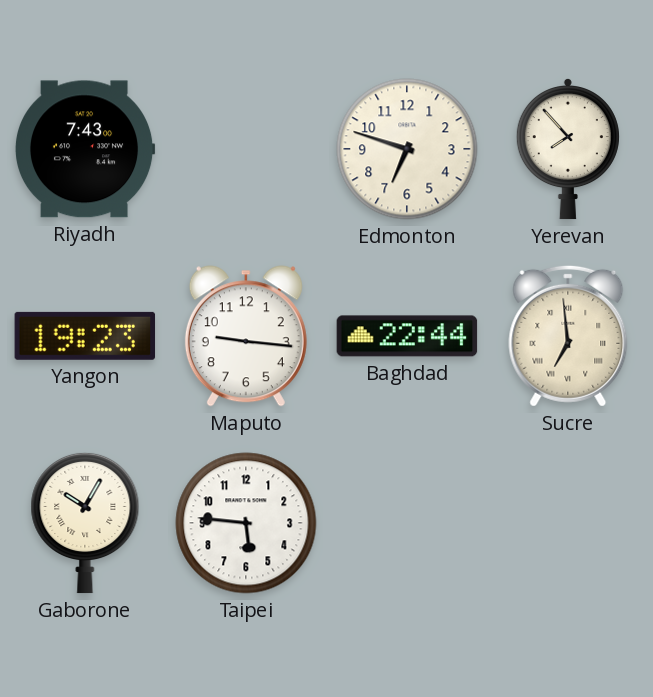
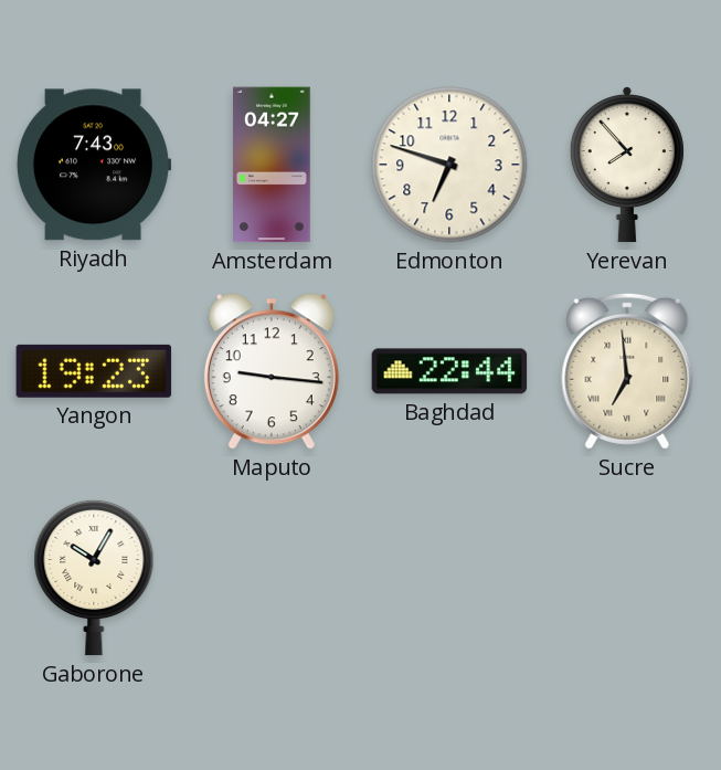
Amsterdam: none -> 04:27
Taipei: 5:46 -> none
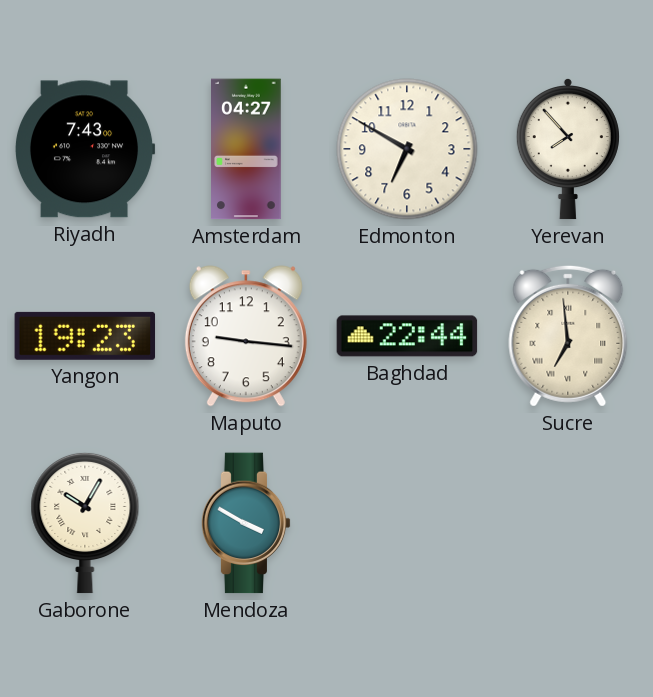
Edmonton: 6:48 -> 6:50
Mendoza: none -> 3:50
